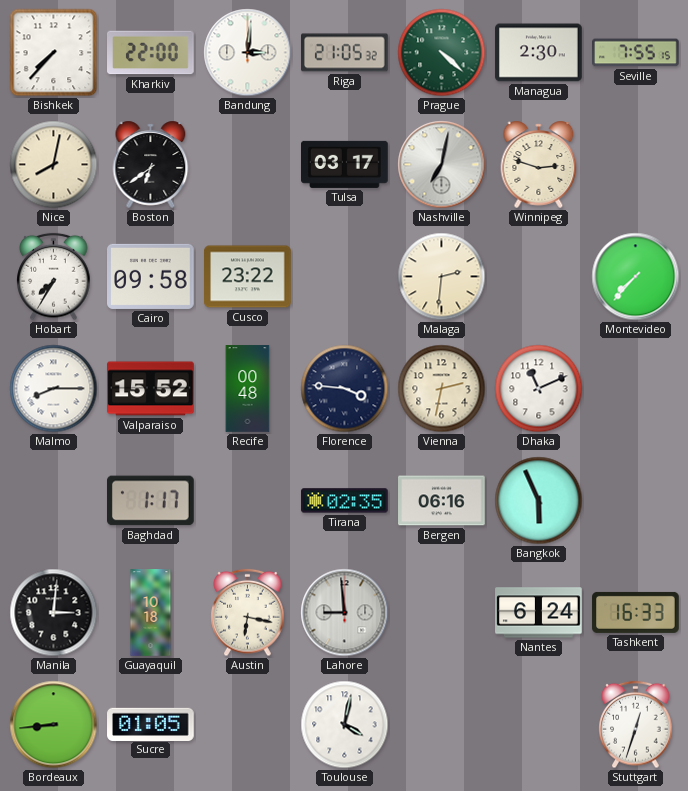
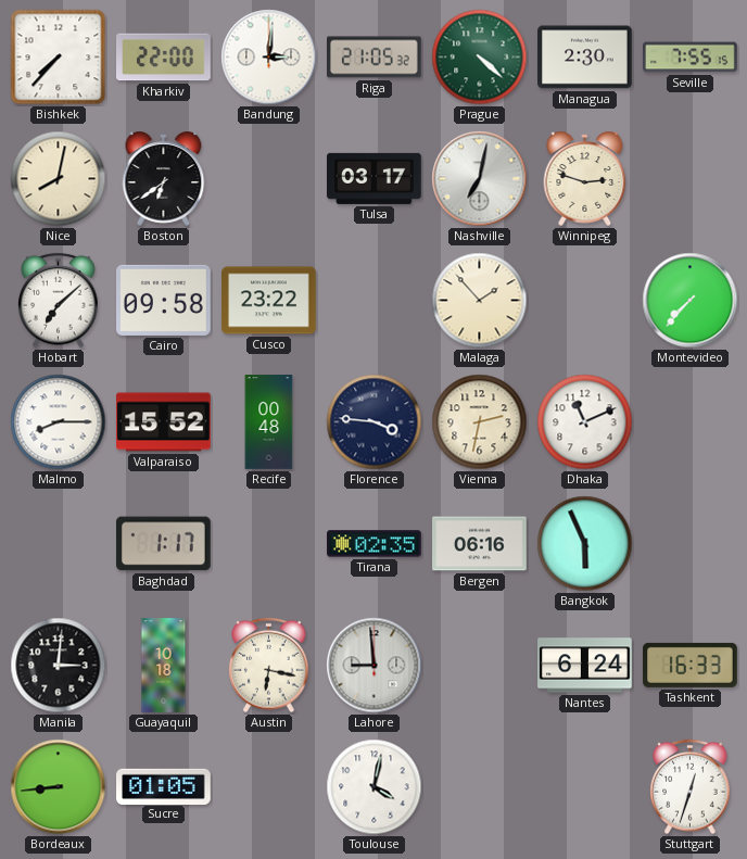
Hobart: 7:35 -> 7:08
Malaga: 2:31 -> 1:53
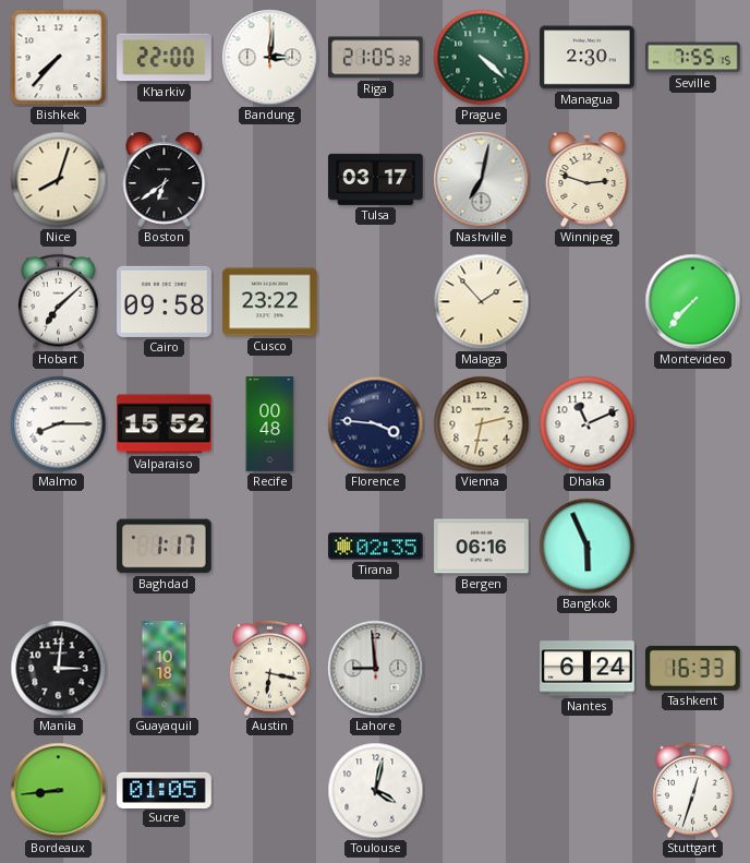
Nice: 8:02 -> 8:03
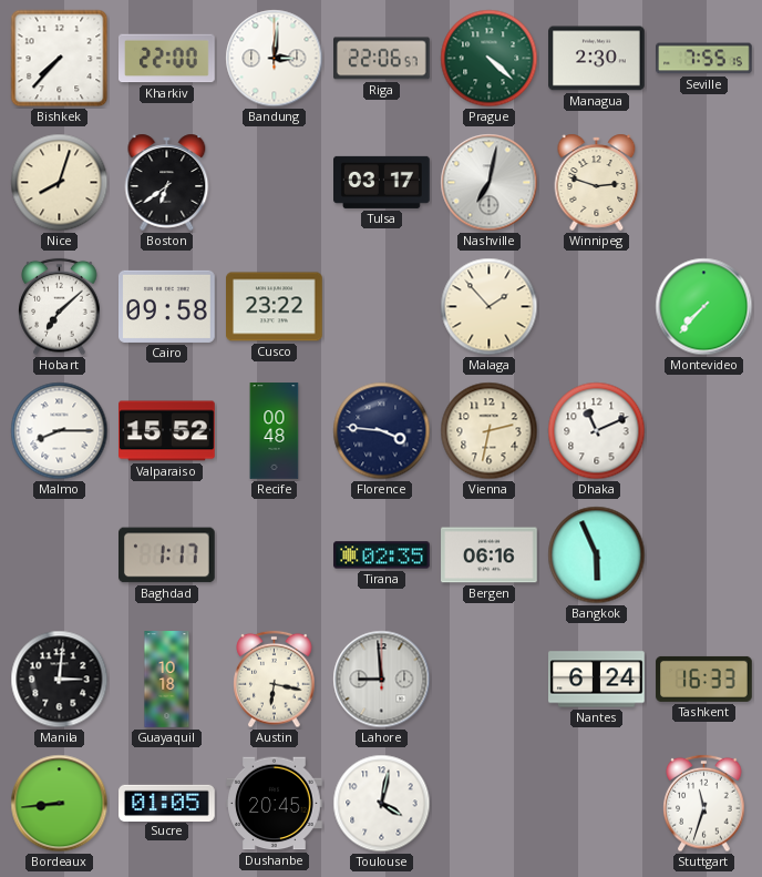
Riga: 21:05 -> 22:06
Dushanbe: none -> 20:45
Stuttgart: 12:33 -> 11:33
